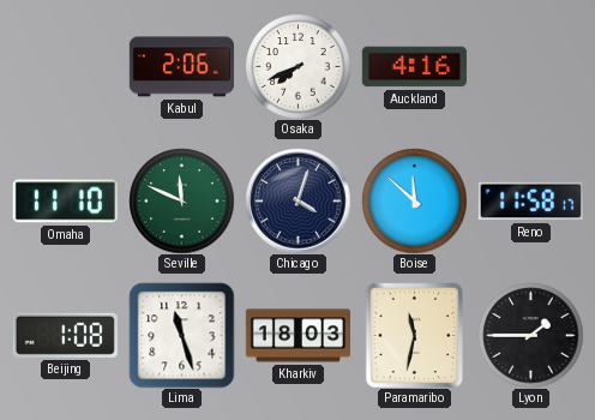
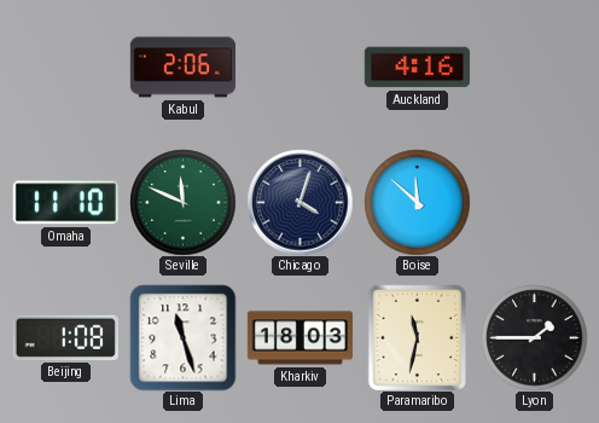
Osaka: 7:41 -> none
Reno: 11:58 -> none
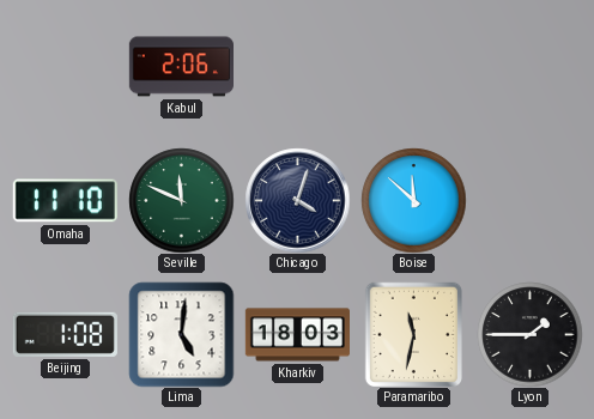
Auckland: 4:16 -> none
Lima: 11:27 -> 5:01
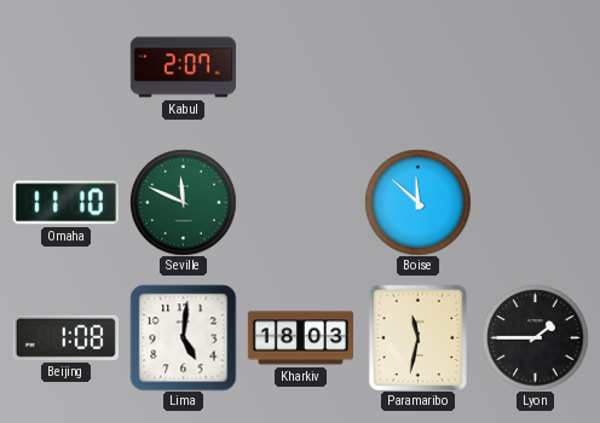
Kabul: 2:06 -> 2:07
Chicago: 4:03 -> none
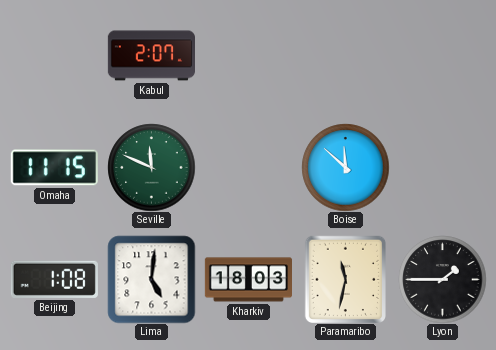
Omaha: 11:10 -> 11:15
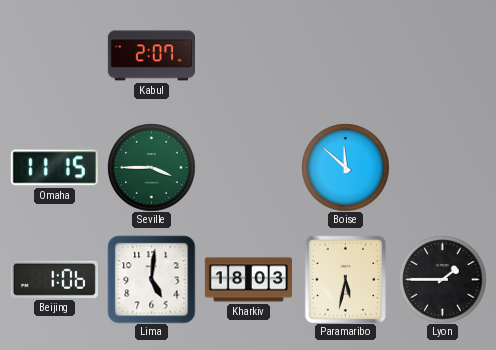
Seville: 11:49 -> 3:45
Beijing: 1:08 -> 1:06
Paramaribo: 11:32 -> 5:32
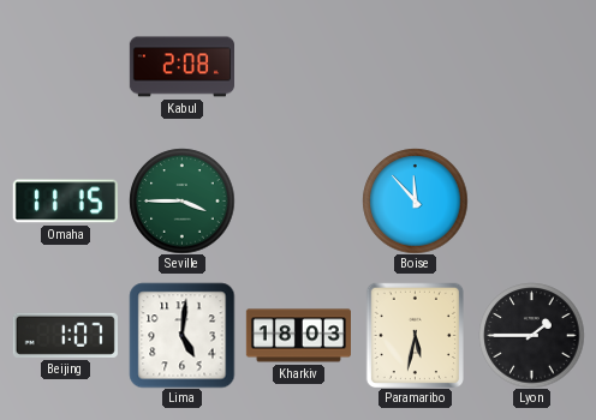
Kabul: 2:07 -> 2:08
Boise: 11:52 -> 11:53
Beijing: 1:06 -> 1:07
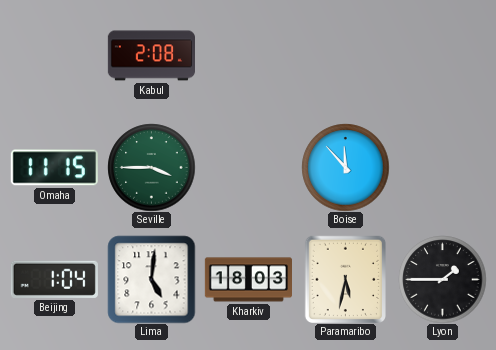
Beijing: 1:07 -> 1:04
